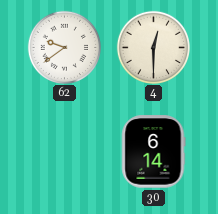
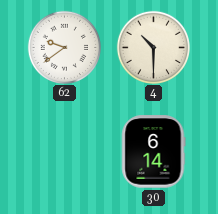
4: 12:30 -> 10:30
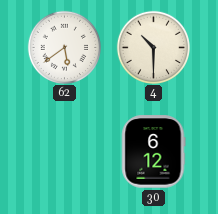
62: 9:39 -> 5:39
30: 6:14 -> 6:12
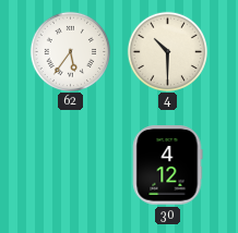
62: 5:39 -> 5:36
30: 6:12 -> 4:12
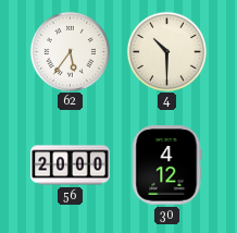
56: none -> 20:00
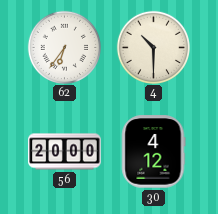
62: 5:36 -> 6:36
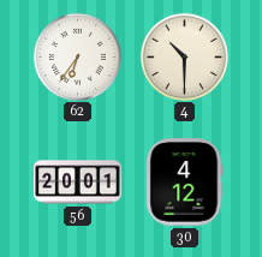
56: 20:00 -> 20:01
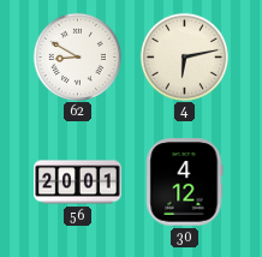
62: 6:36 -> 8:50
4: 10:30 -> 6:13
